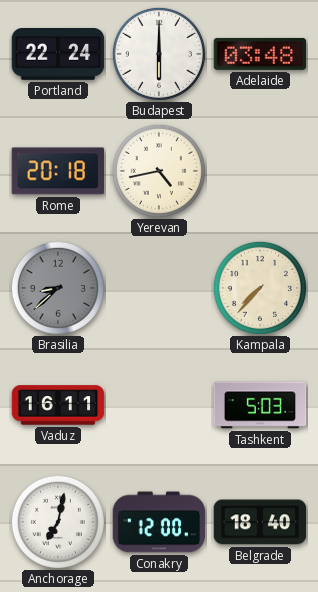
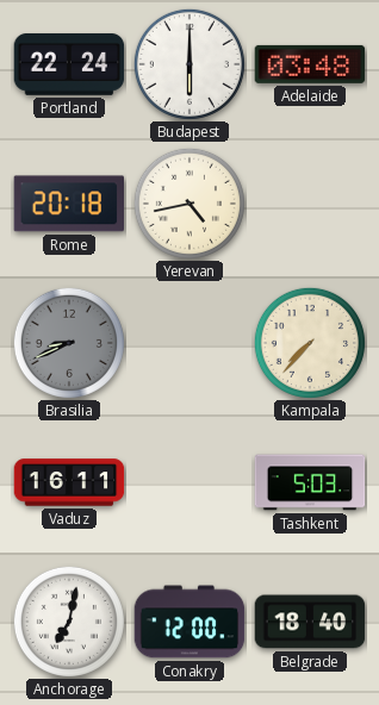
Brasilia: 8:38 -> 8:41
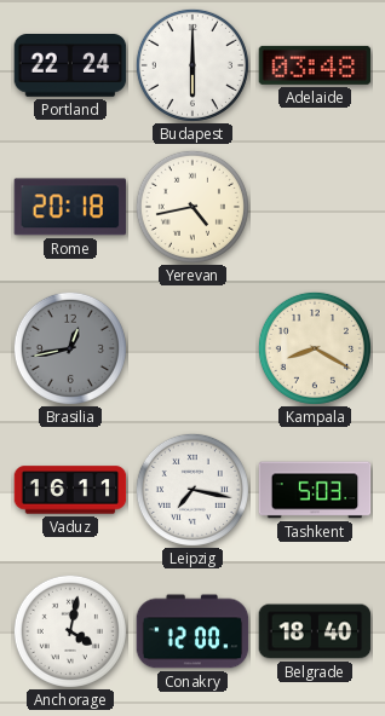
Brasilia: 8:41 -> 12:43
Kampala: 7:37 -> 8:20
Leipzig: none -> 7:17
Anchorage: 7:02 -> 4:02
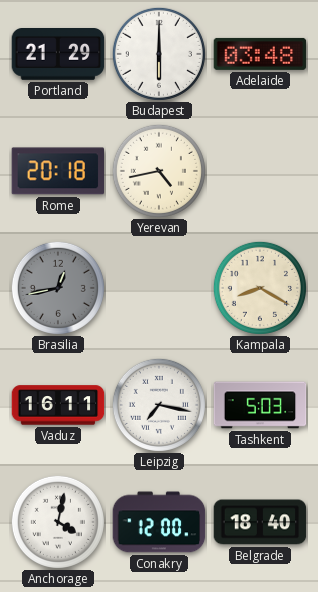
Portland: 22:24 -> 21:29
